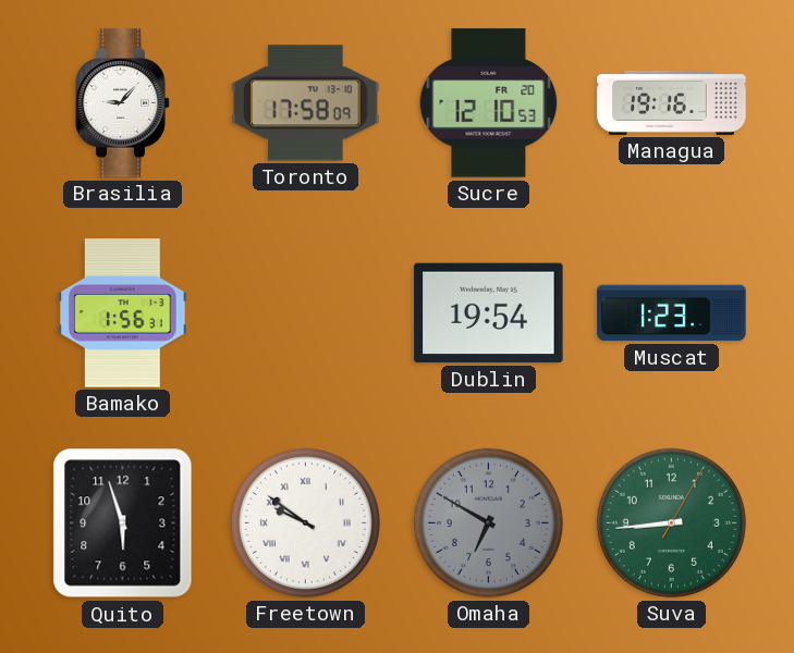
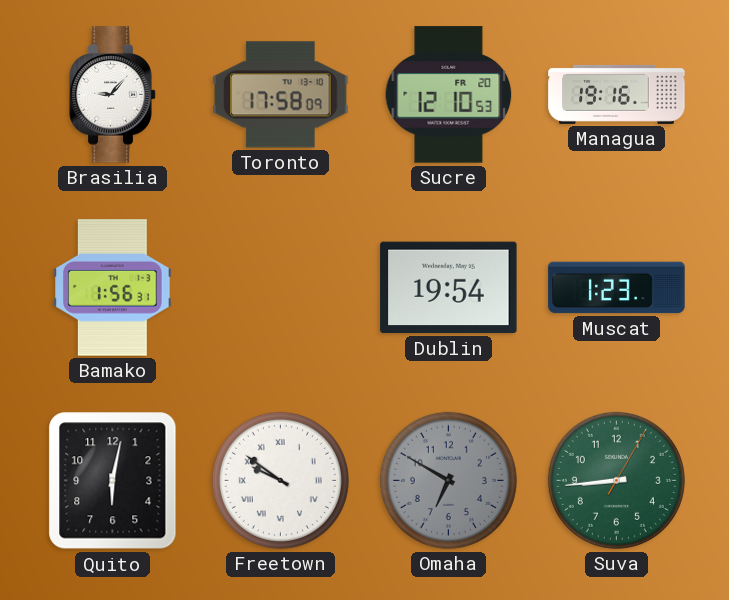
Quito: 5:57 -> 6:02
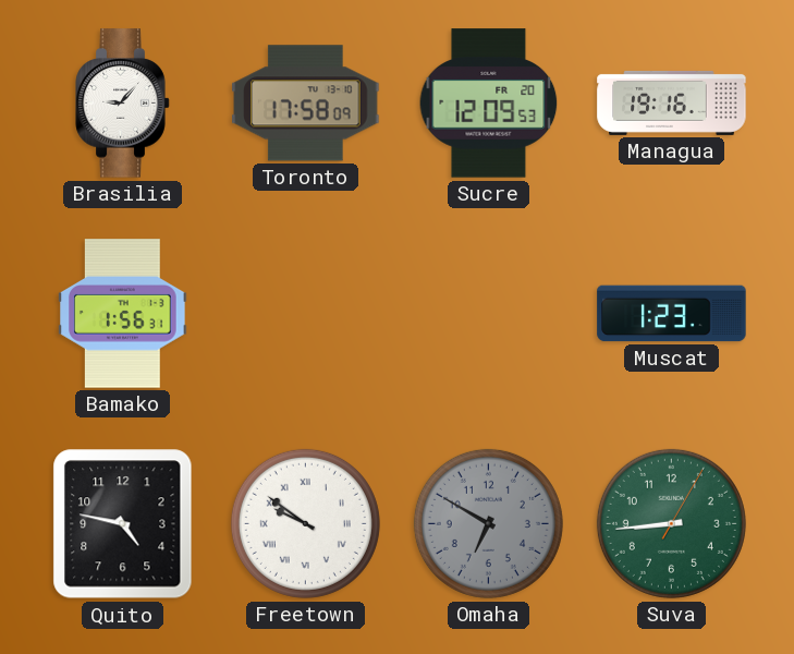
Sucre: 12:10 -> 12:09
Dublin: 19:54 -> none
Quito: 6:02 -> 4:47
